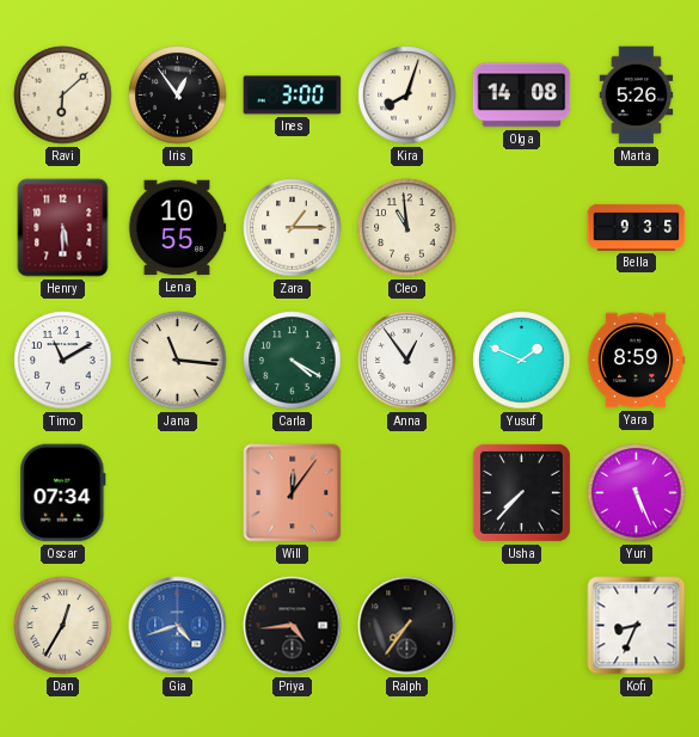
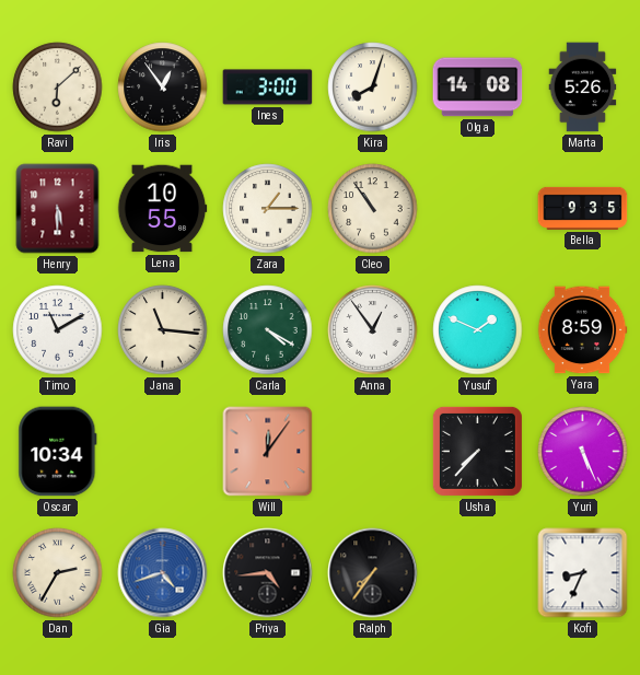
Cleo: 10:59 -> 10:54
Oscar: 07:34 -> 10:34
Dan: 12:35 -> 2:35
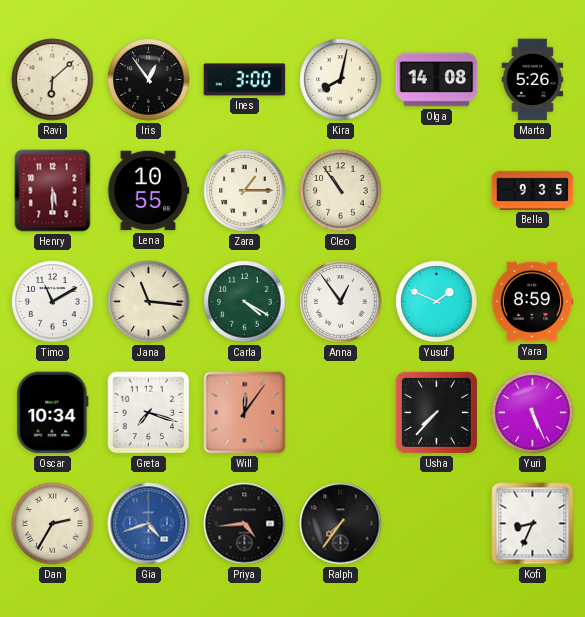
Kira: 8:03 -> 8:02
Greta: none -> 7:18
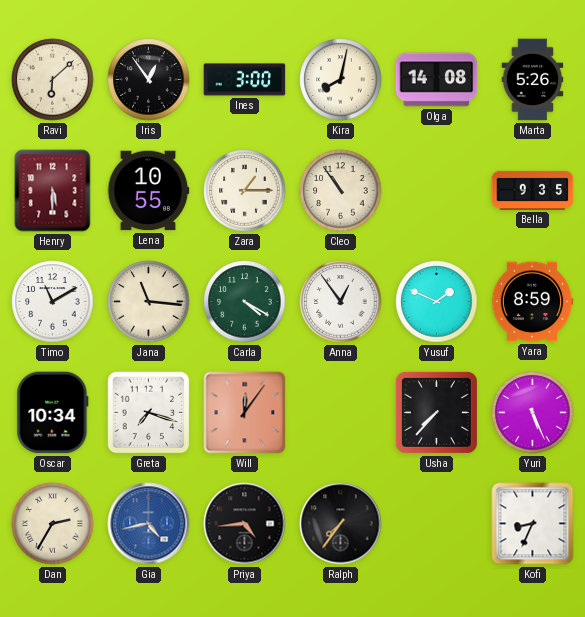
Gia: 4:42 -> 4:43
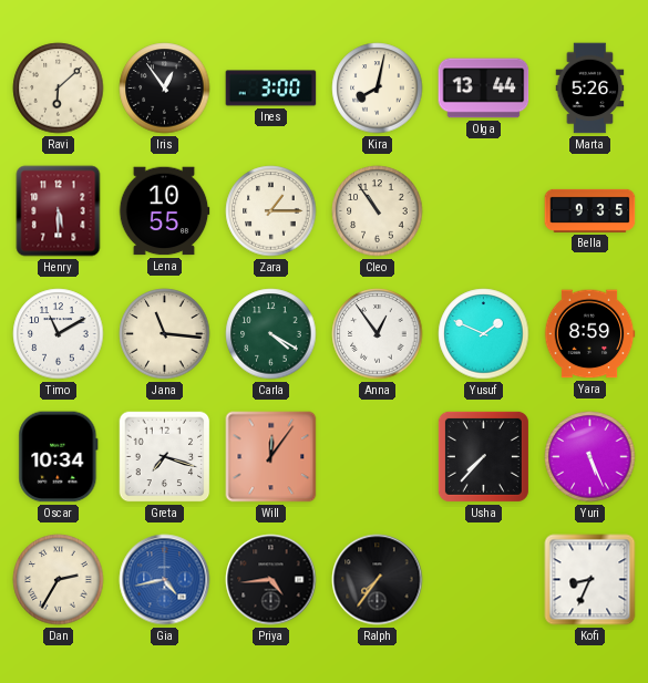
Olga: 14:08 -> 13:44
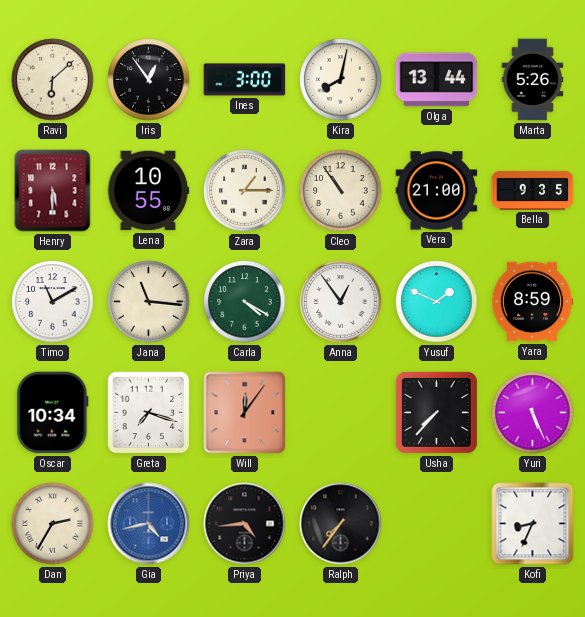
Vera: none -> 21:00
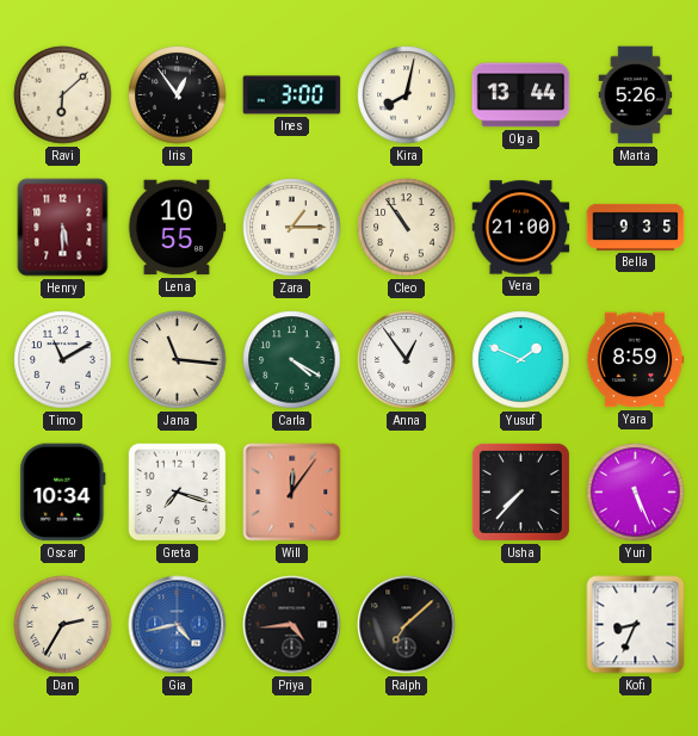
Ralph: 7:36 -> 7:08
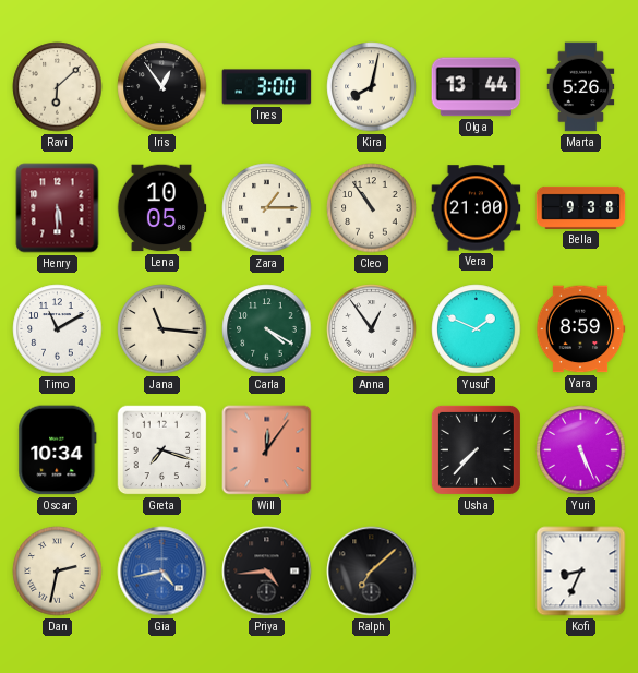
Lena: 10:55 -> 10:05
Bella: 9:35 -> 9:38
Dan: 2:35 -> 2:32
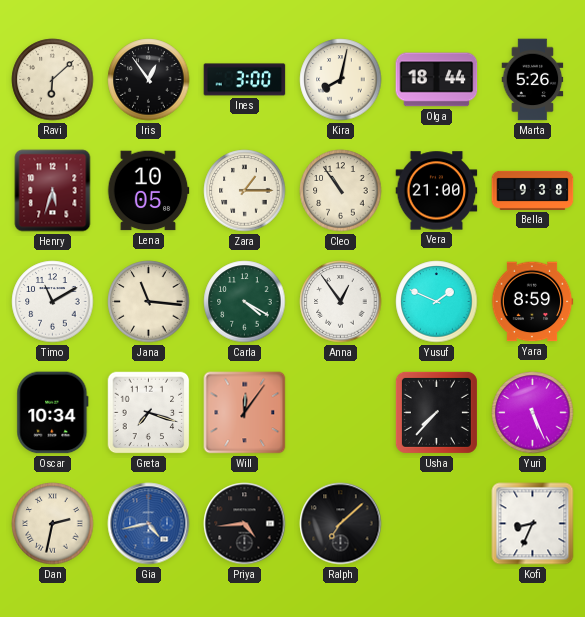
Olga: 13:44 -> 18:44
Henry: 5:30 -> 5:33
